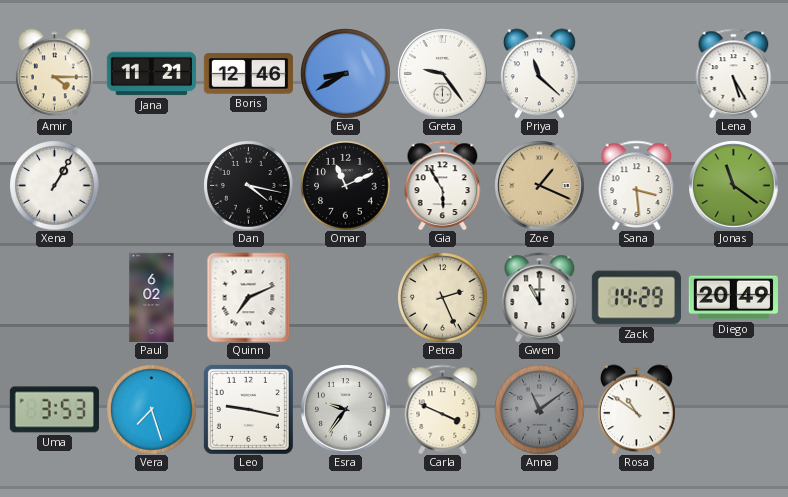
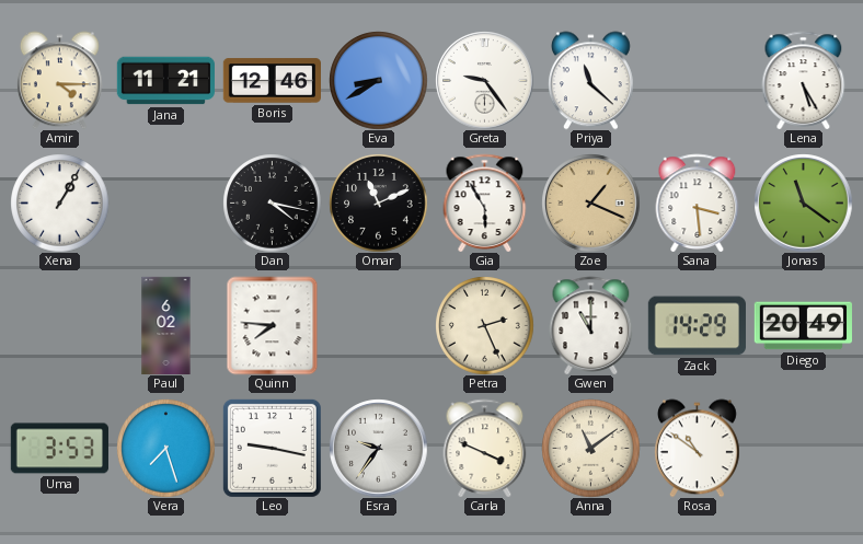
Quinn: 7:11 -> 7:46
Anna dial: grey -> cream
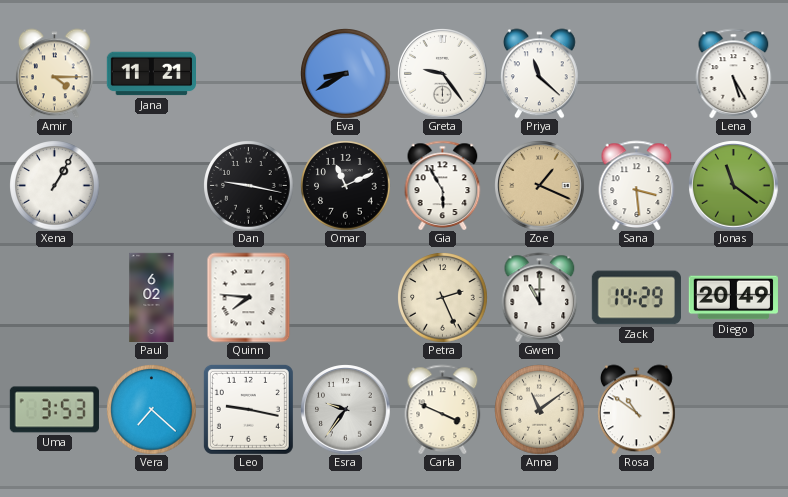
Boris: 12:46 -> none
Dan: 4:17 -> 9:17
Vera: 7:27 -> 7:22
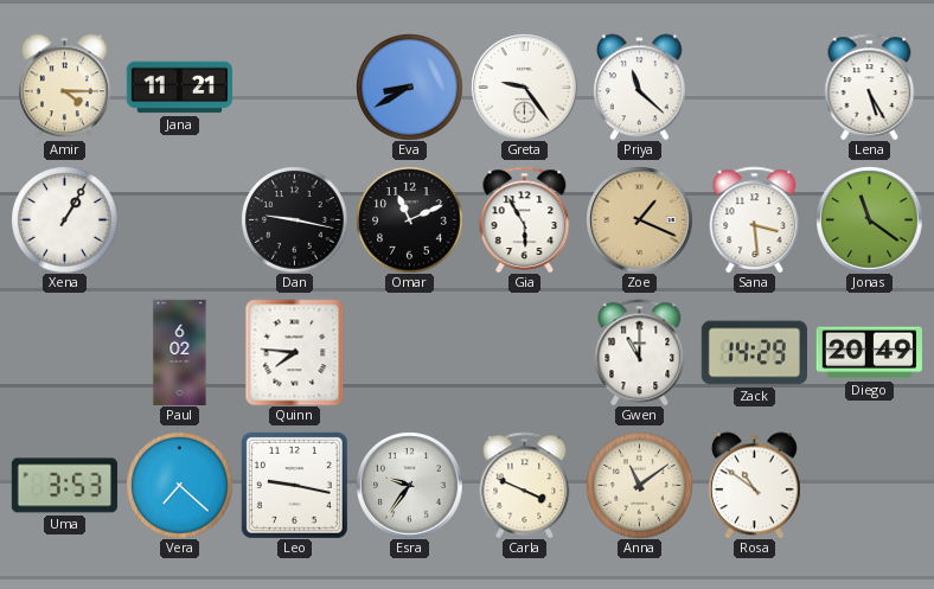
Petra: 2:26 -> none
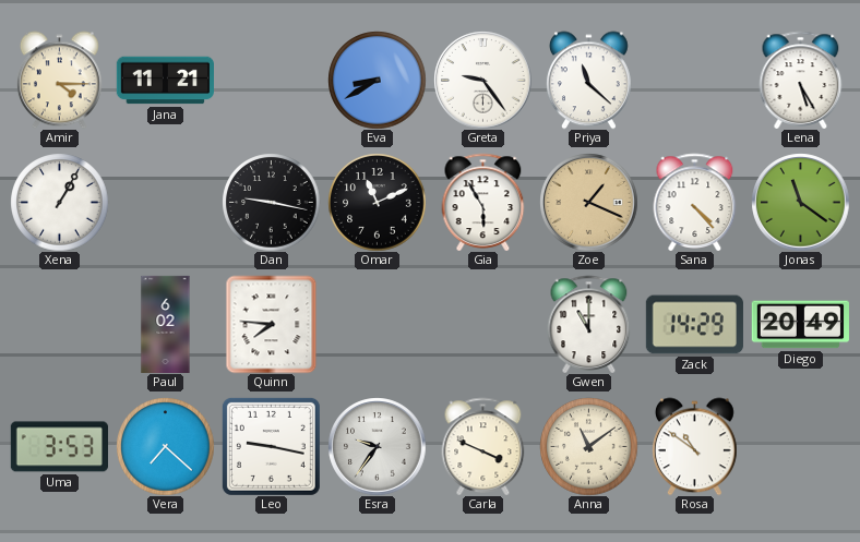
Sana: 3:29 -> 4:23
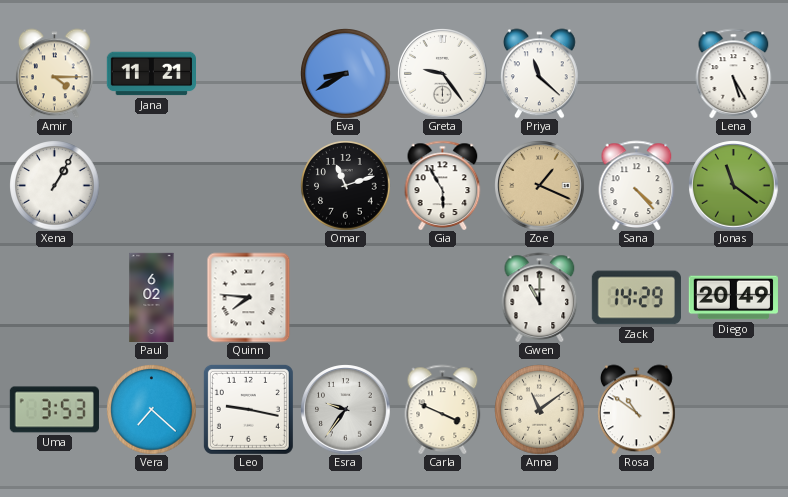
Dan: 9:17 -> none
Omar: 11:11 -> 11:12
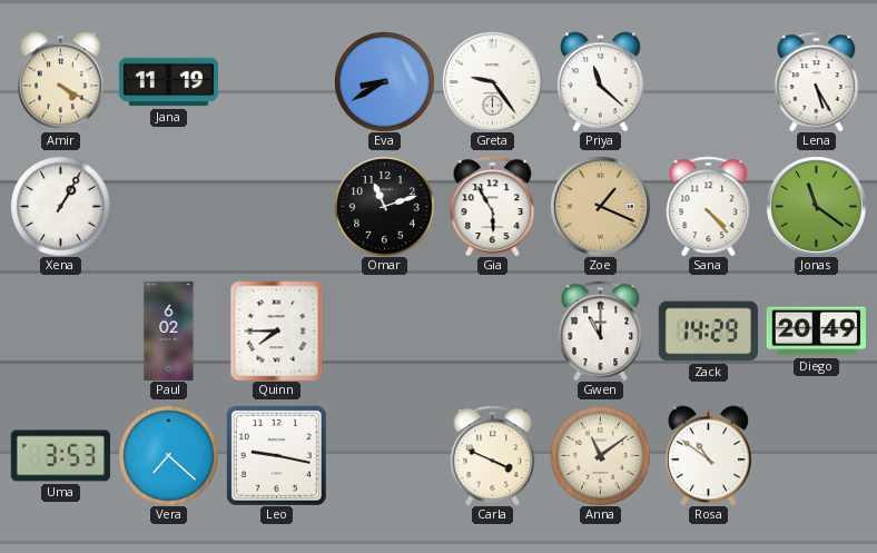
Amir: 4:15 -> 4:20
Jana: 11:21 -> 11:19
Quinn: 7:46 -> 7:45
Esra: 9:36 -> none
